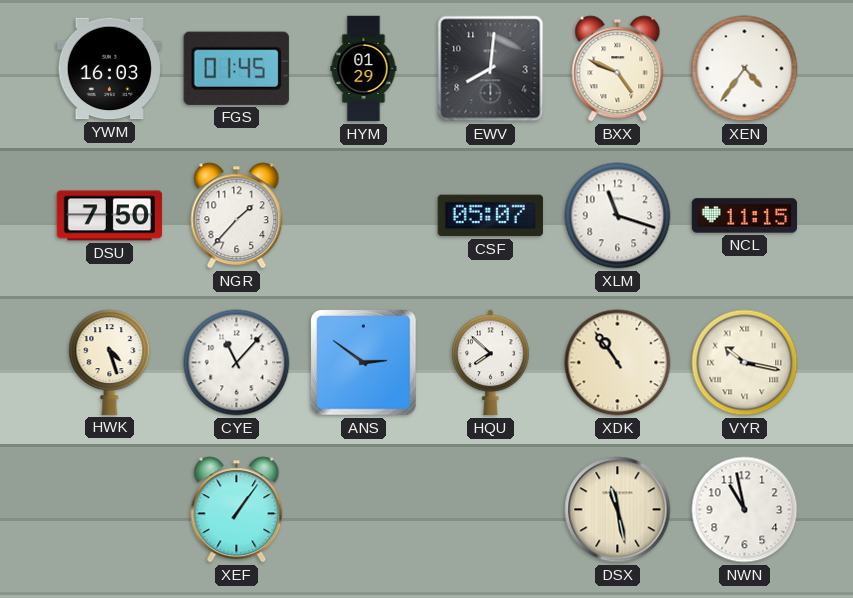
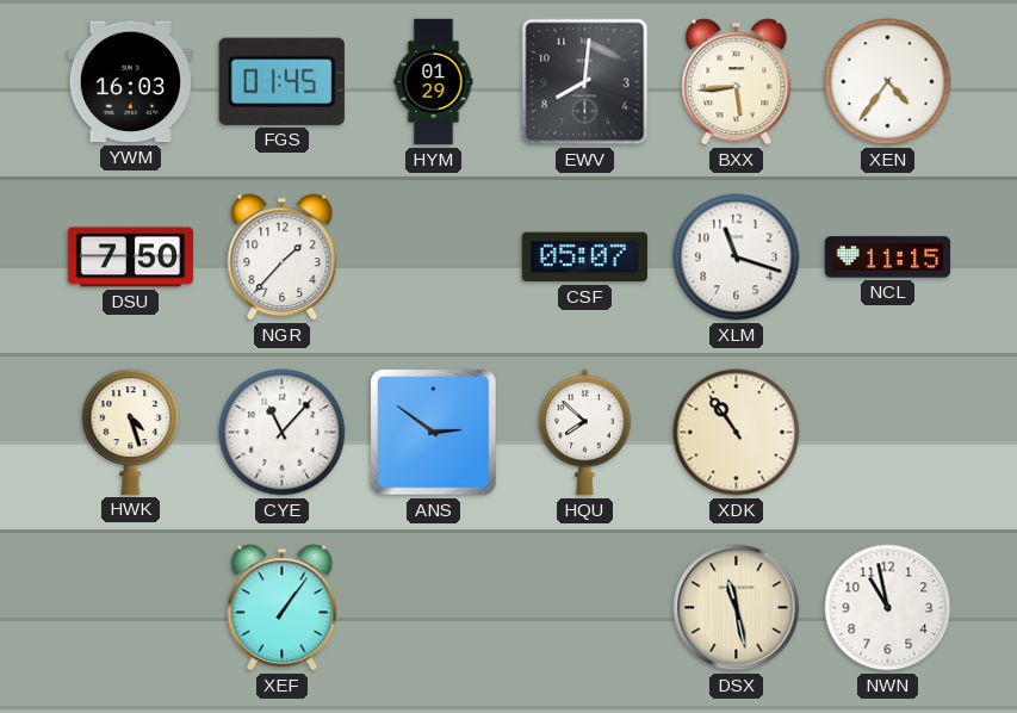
BXX: 4:49 -> 5:44
VYR: 10:17 -> none
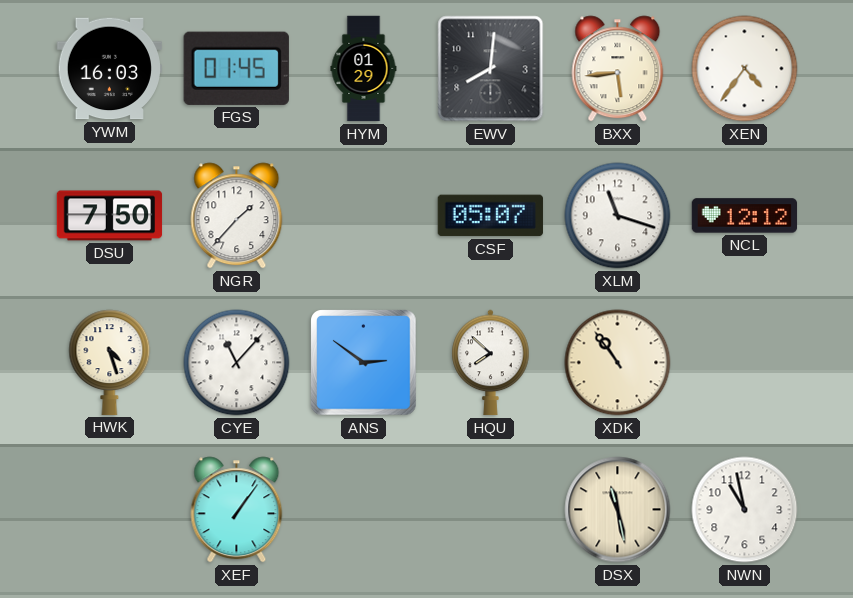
NCL: 11:15 -> 12:12
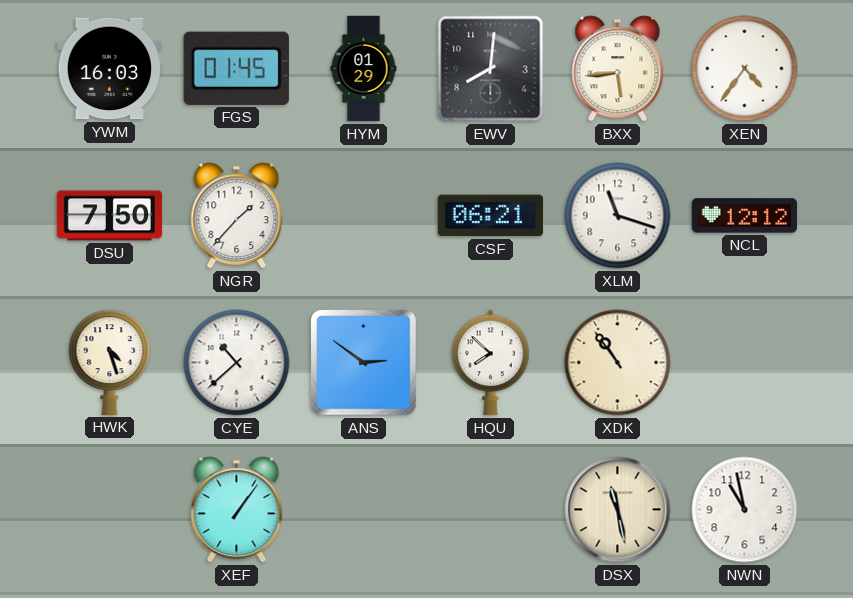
CSF: 05:07 -> 06:21
CYE: 11:07 -> 10:38
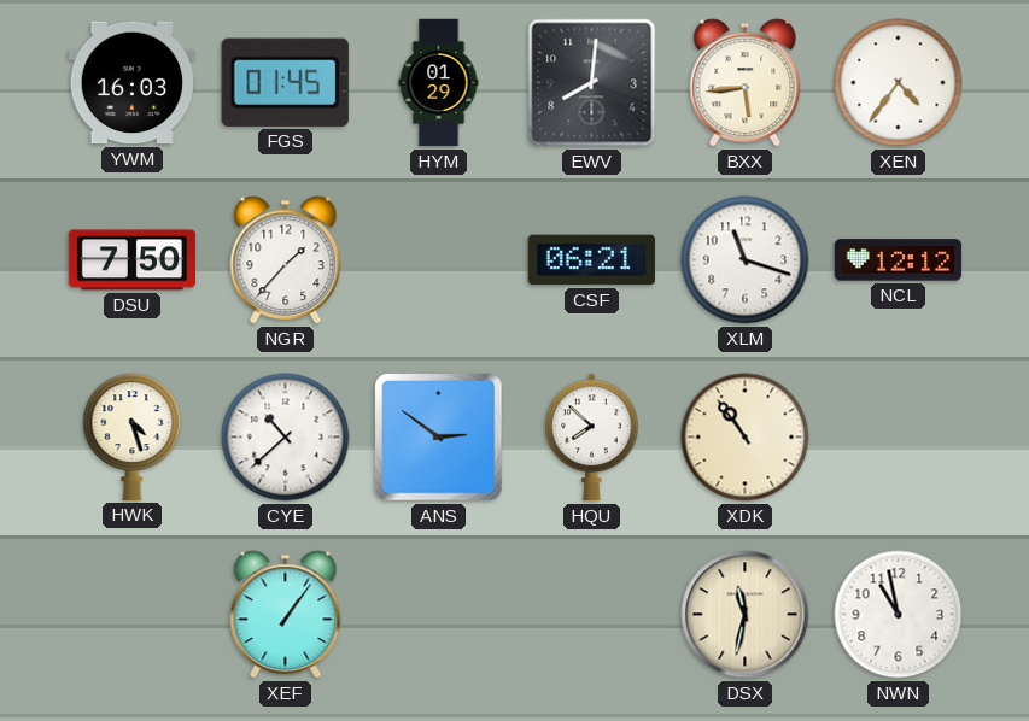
DSX: 11:28 -> 11:32
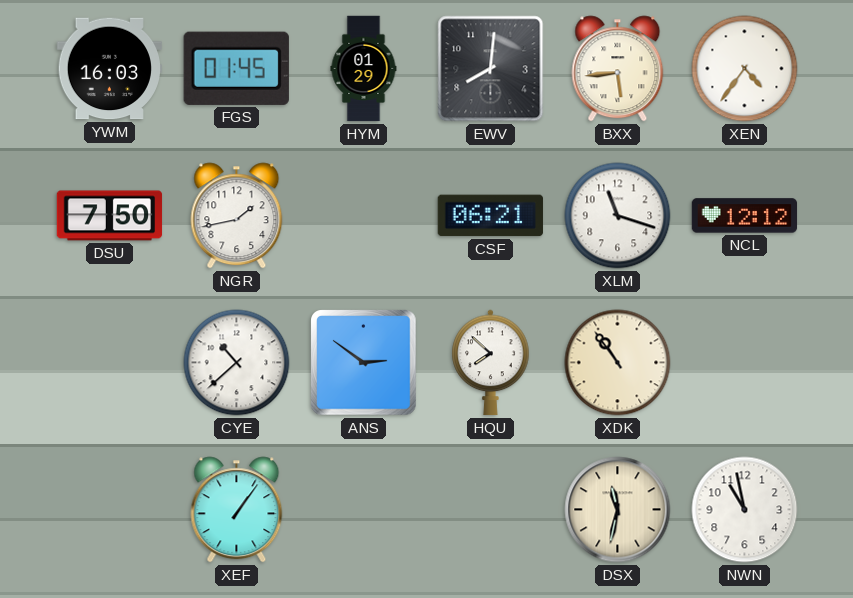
NGR: 1:37 -> 1:43
HWK: 4:27 -> none
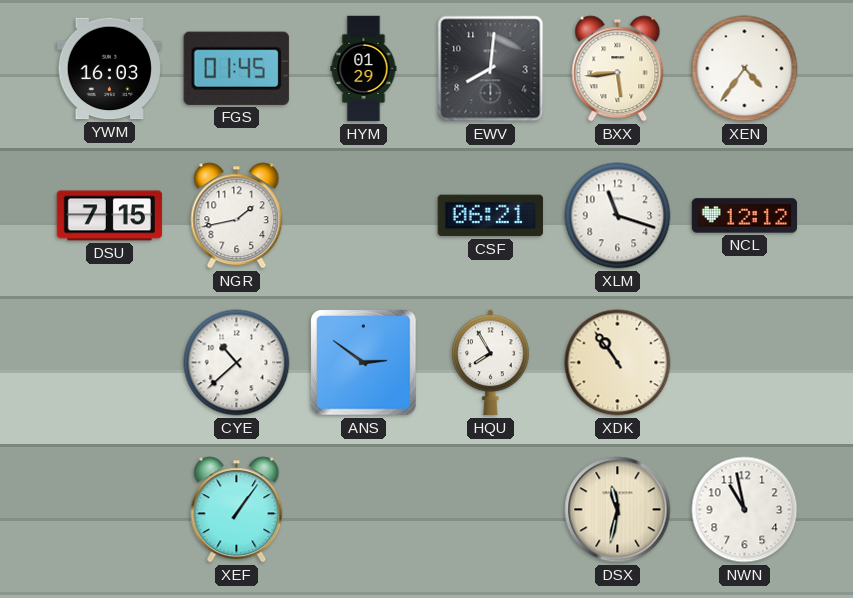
DSU: 7:50 -> 7:15
HQU: 7:52 -> 7:55
